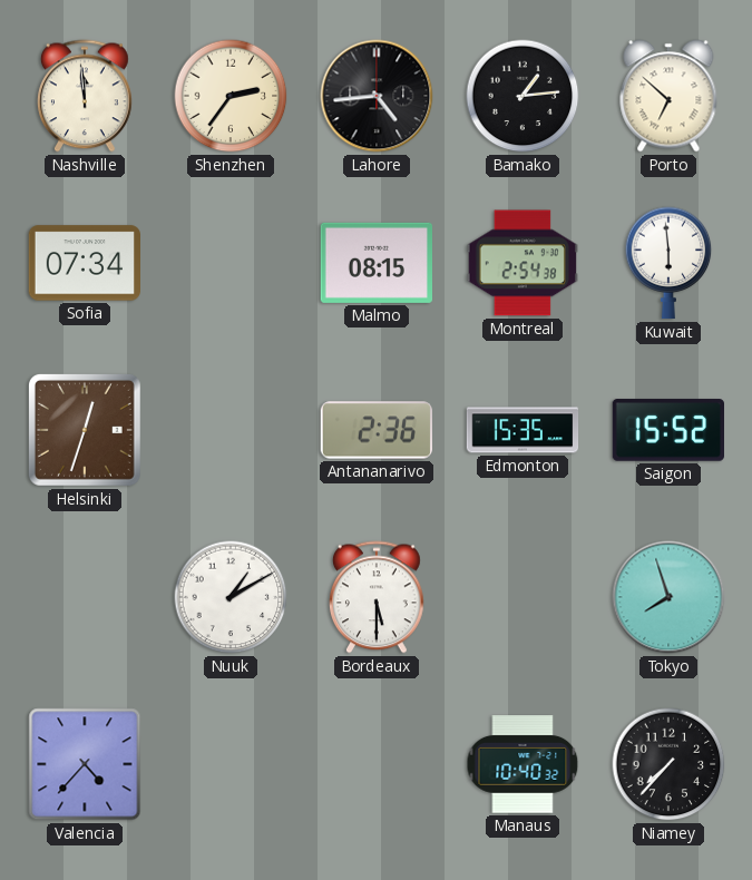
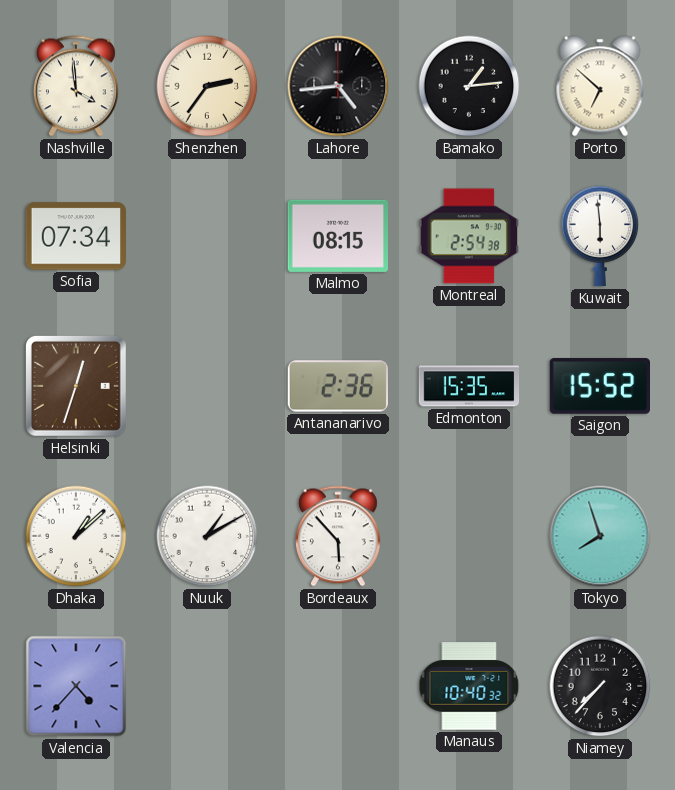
Nashville: 11:59 -> 3:59
Dhaka: none -> 1:08
Bordeaux: 5:30 -> 5:53
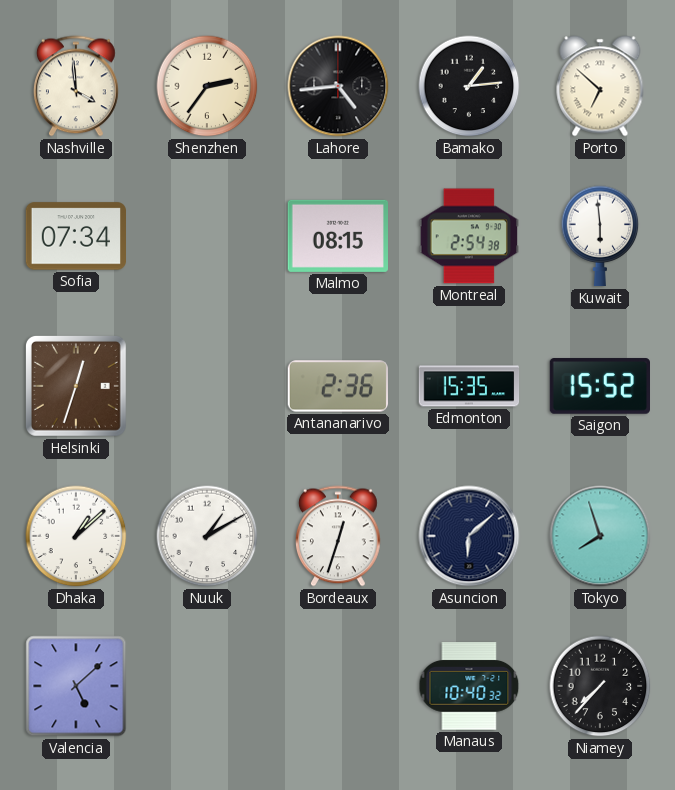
Bordeaux: 5:53 -> 12:33
Asuncion: none -> 6:08
Valencia: 4:37 -> 5:08
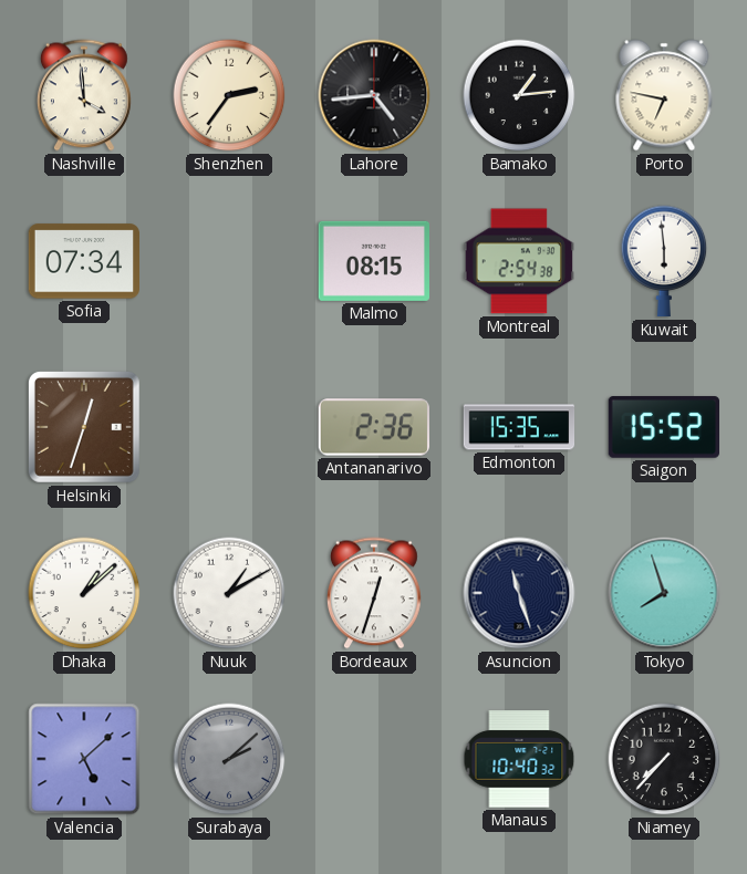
Porto: 6:52 -> 6:47
Asuncion: 6:08 -> 11:27
Surabaya: none -> 2:08
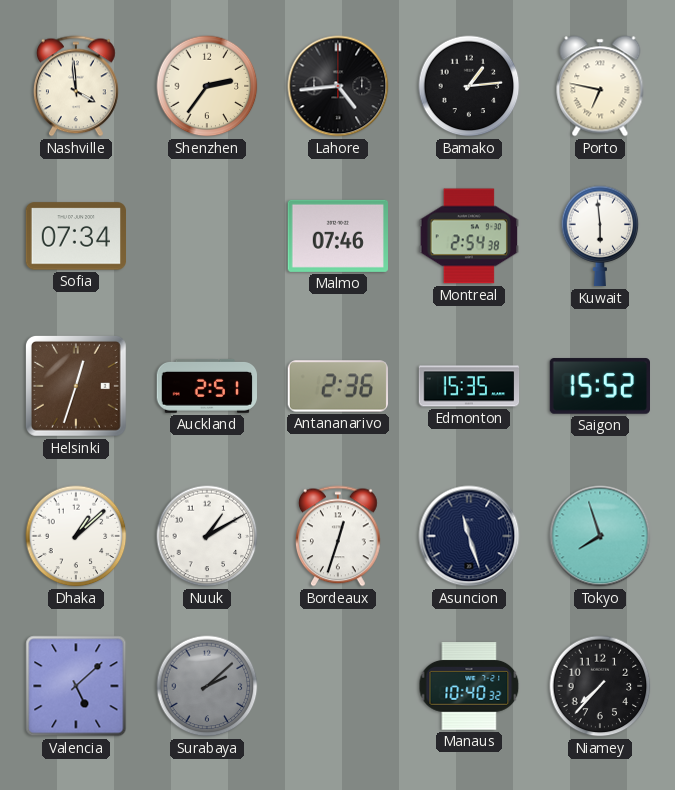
Malmo: 08:15 -> 07:46
Auckland: none -> 2:51
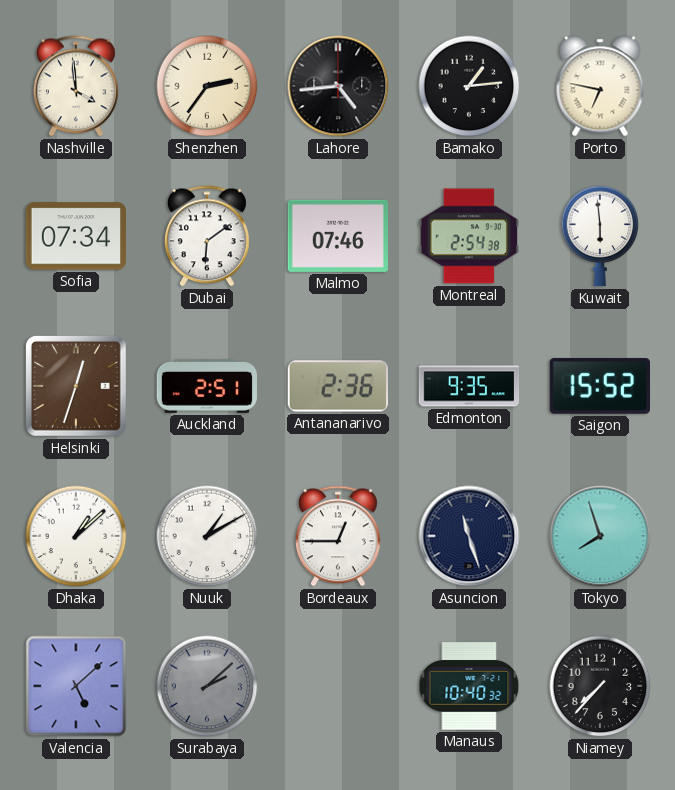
Dubai: none -> 6:09
Edmonton: 15:35 -> 9:35
Bordeaux: 12:33 -> 12:45
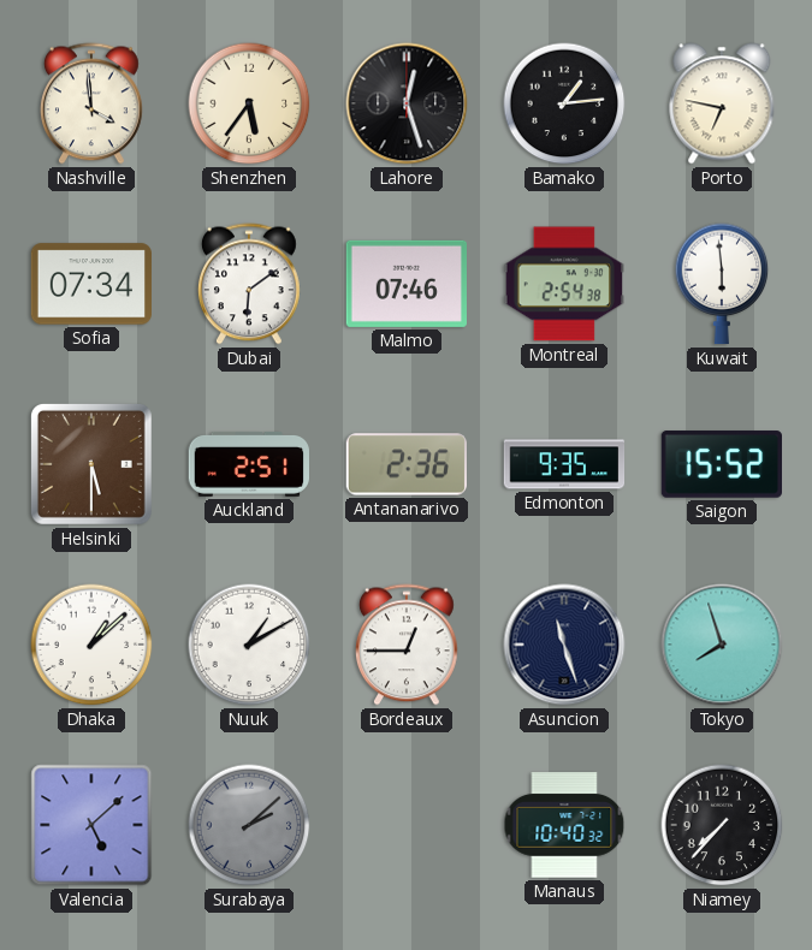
Shenzhen: 2:36 -> 5:36
Lahore: 4:44 -> 12:27
Helsinki: 12:33 -> 5:30
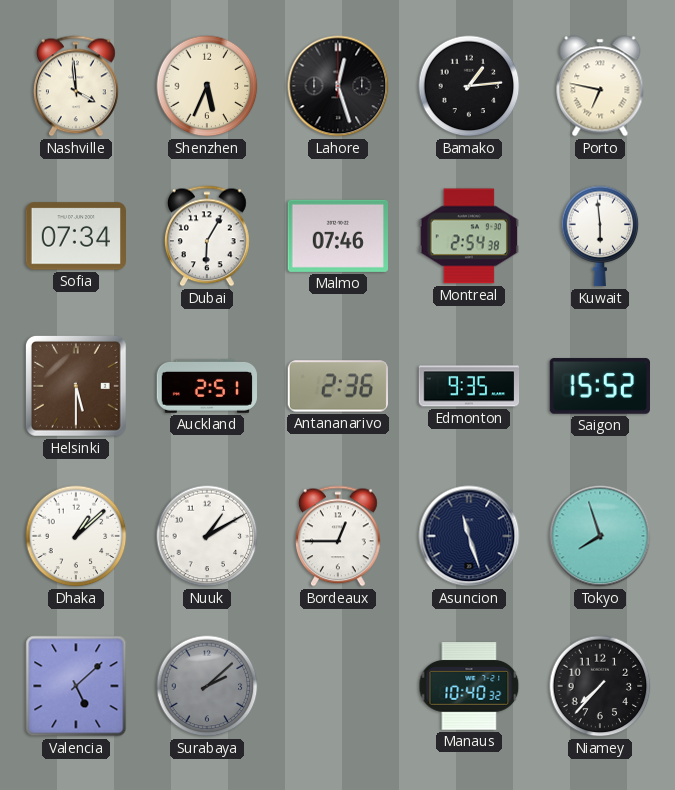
Shenzhen: 5:36 -> 5:34
Dubai: 6:09 -> 6:05
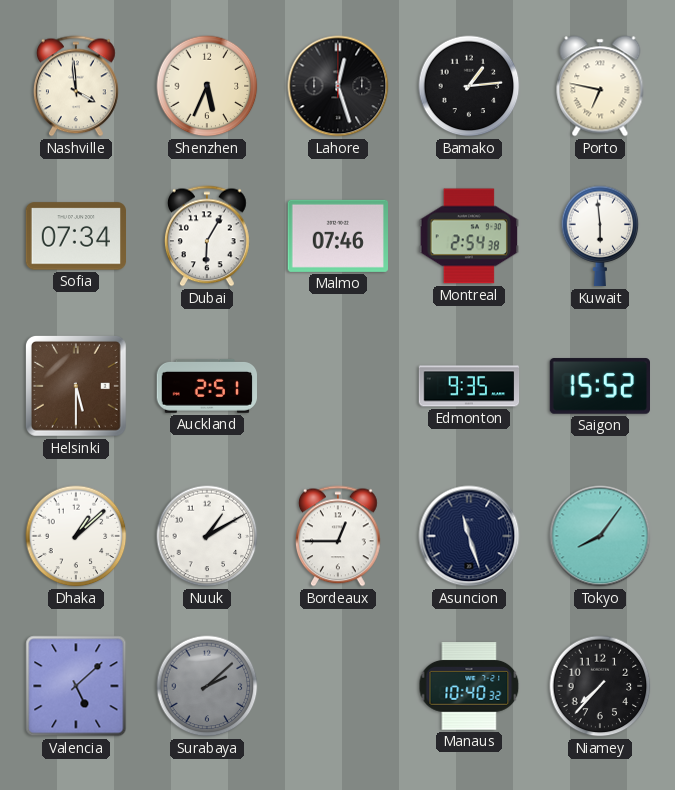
Antananarivo: 2:36 -> none
Tokyo: 7:57 -> 8:06
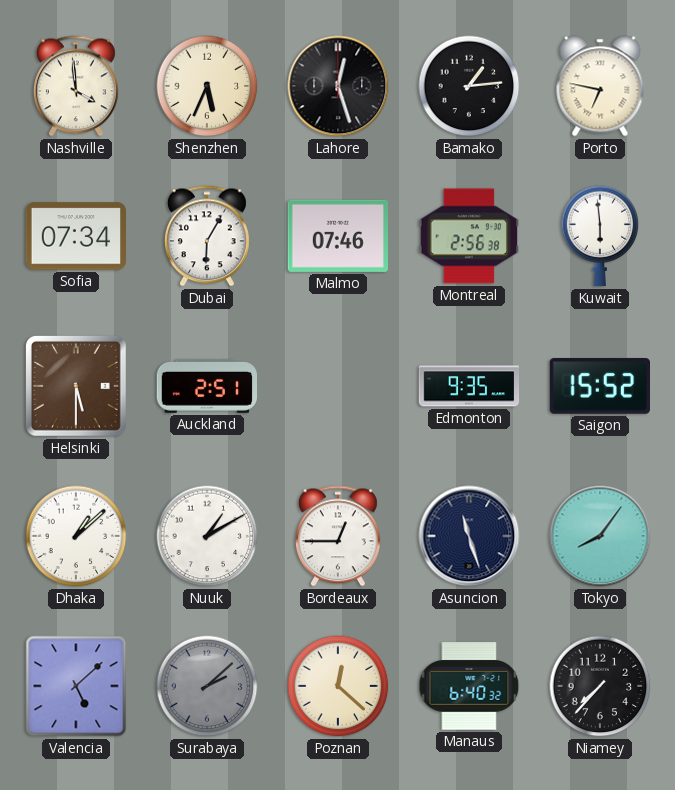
Montreal: 2:54 -> 2:56
Poznan: none -> 12:22
Manaus: 10:40 -> 6:40
